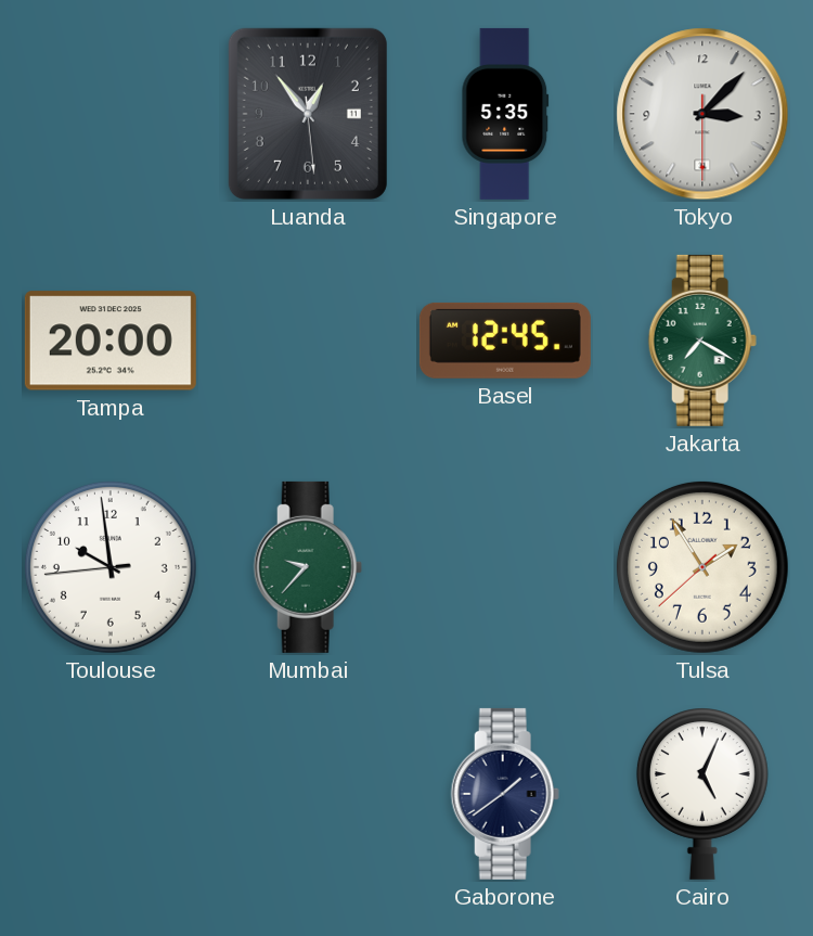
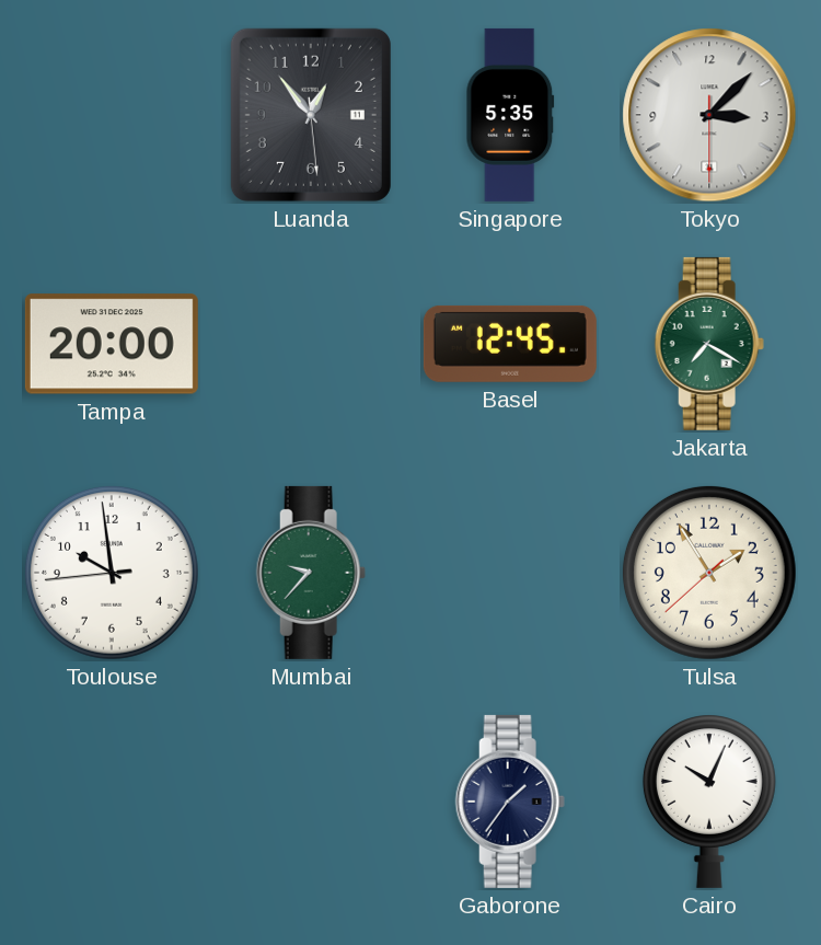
Gaborone: 1:39 -> 1:36
Cairo: 5:04 -> 10:04
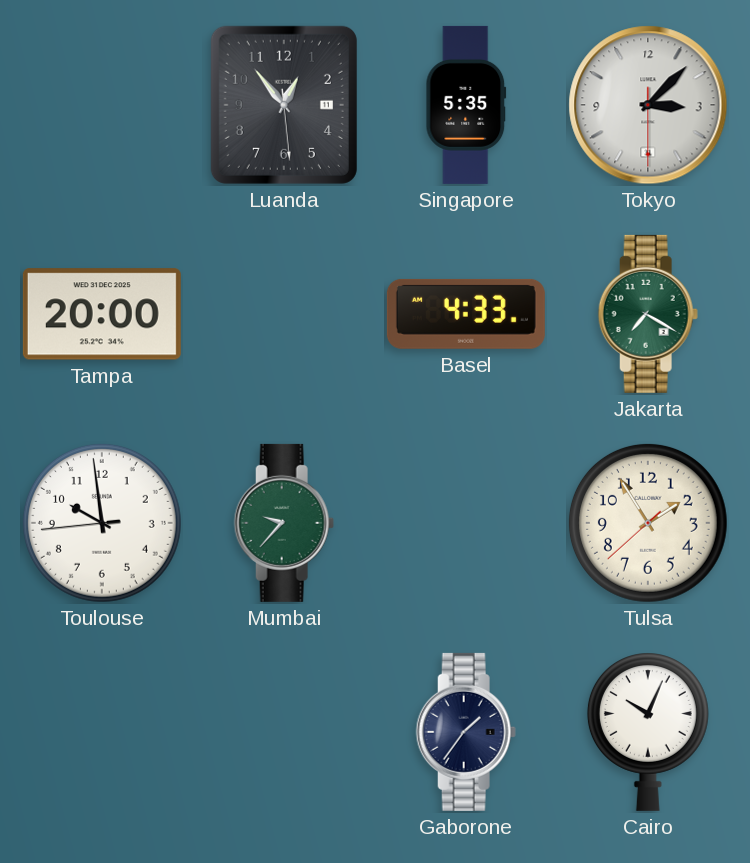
Basel: 12:45 -> 4:33
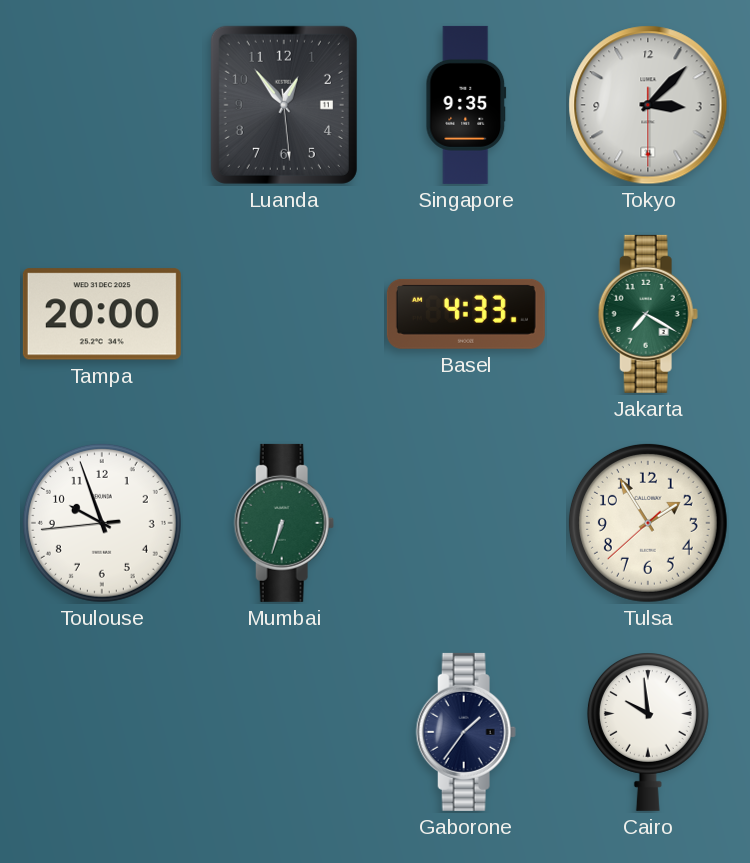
Singapore: 5:35 -> 9:35
Toulouse: 9:58 -> 9:56
Mumbai: 9:37 -> 6:33
Cairo: 10:04 -> 9:59
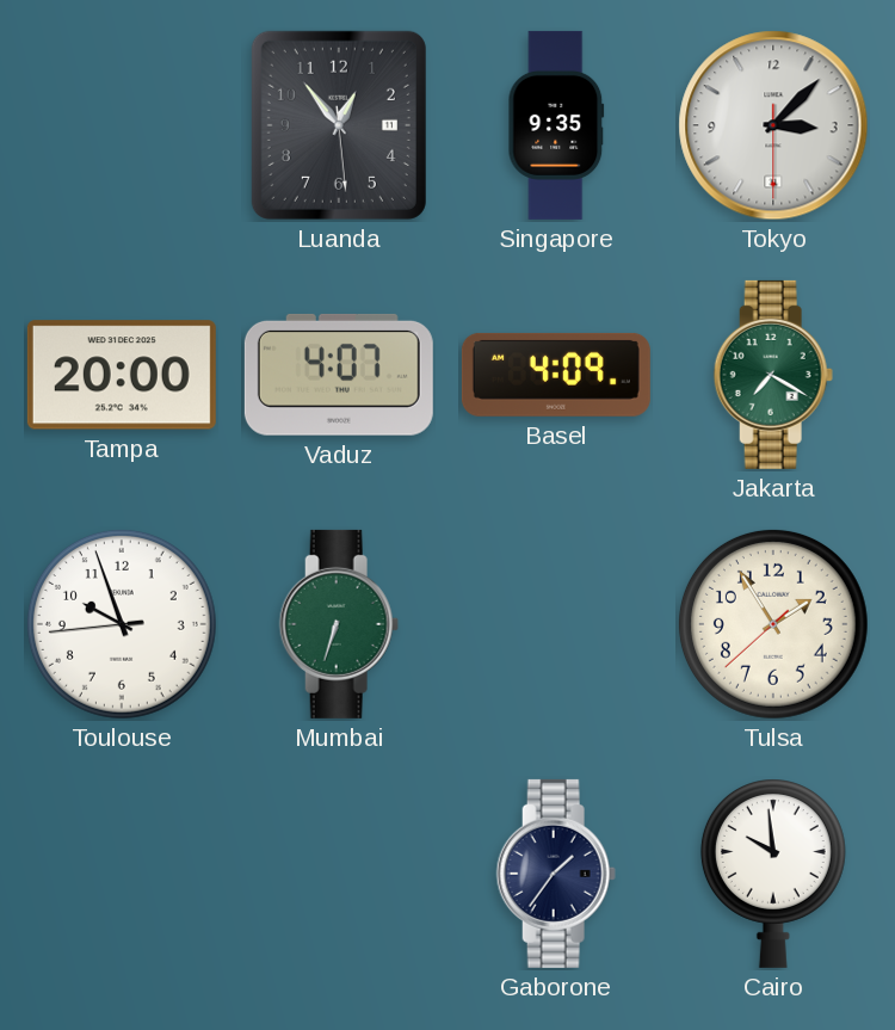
Vaduz: none -> 4:07
Basel: 4:33 -> 4:09
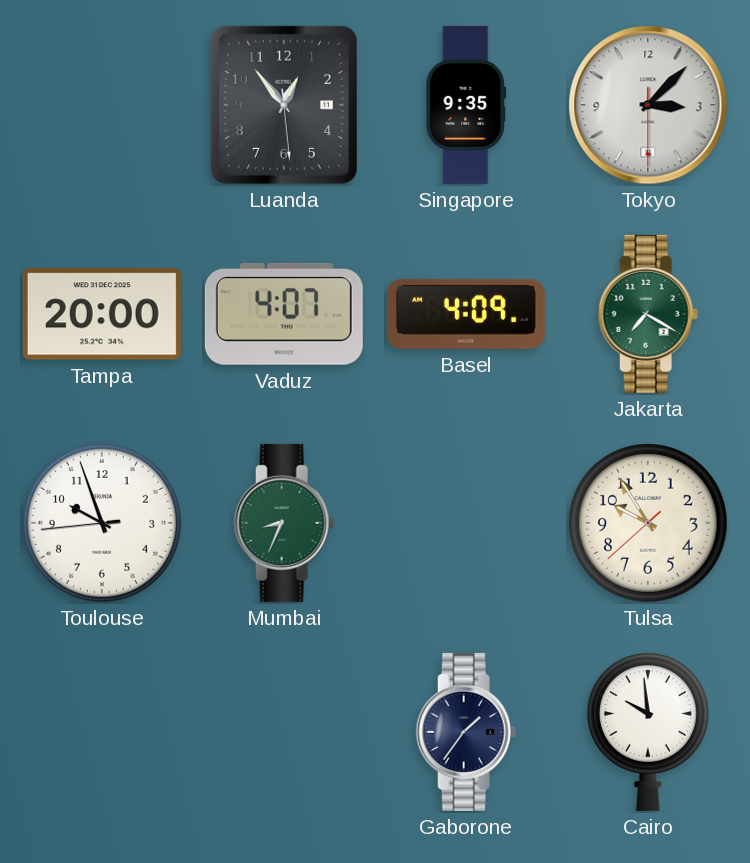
Mumbai: 6:33 -> 8:34
Tulsa: 1:54 -> 9:54
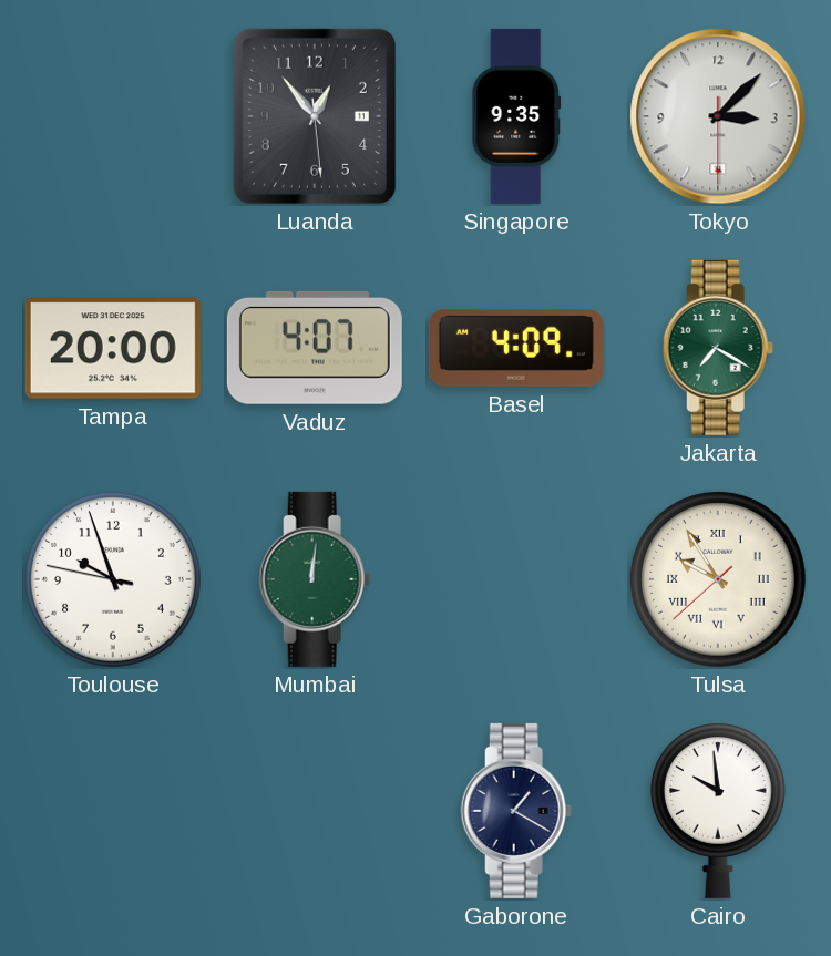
Toulouse: 9:56:44 -> 9:56:47
Mumbai: 8:34 -> 12:01
Tulsa numerals: Arabic -> Roman
Gaborone: 1:36 -> 1:20
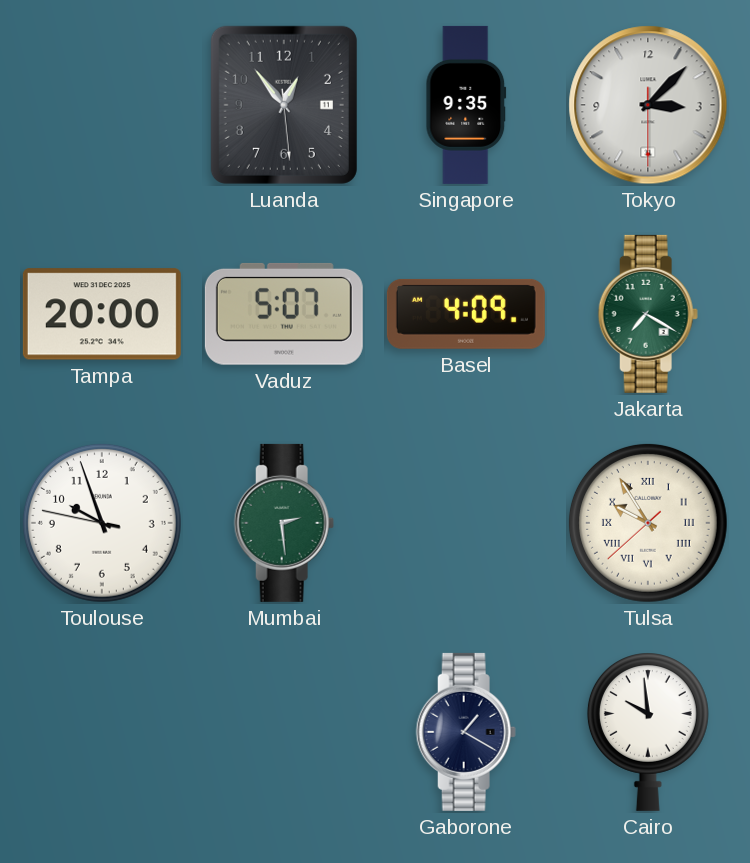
Vaduz: 4:07 -> 5:07
Mumbai: 12:01 -> 2:29
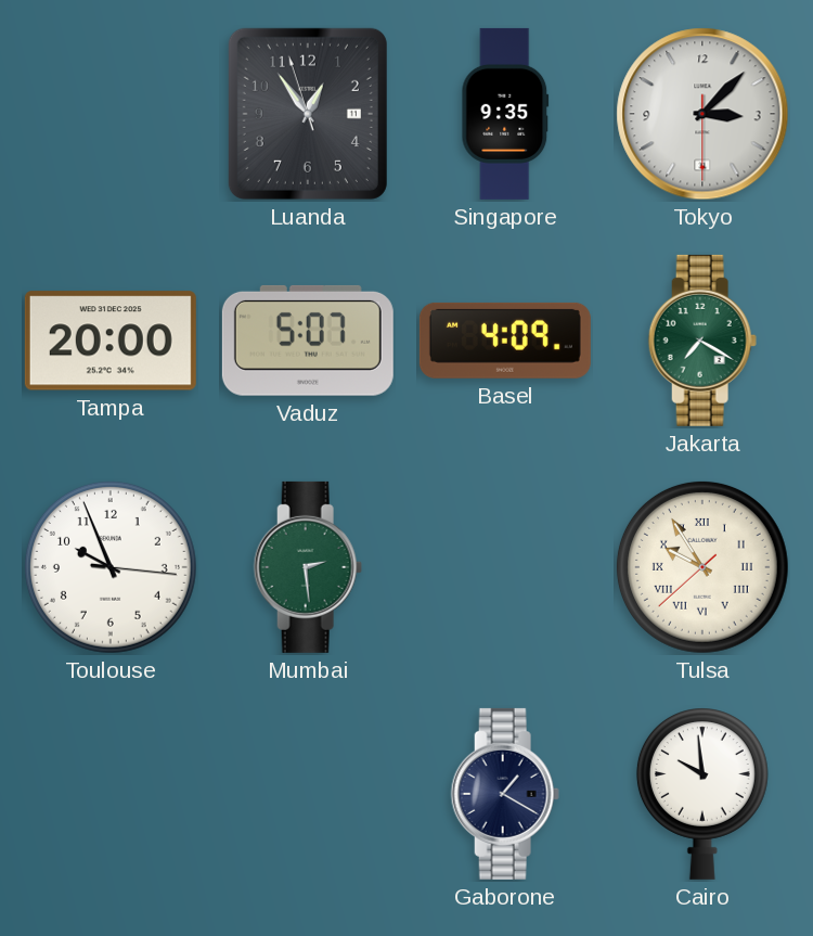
Luanda: 12:53:29 -> 12:53:57
Toulouse: 9:56:47 -> 9:56:16
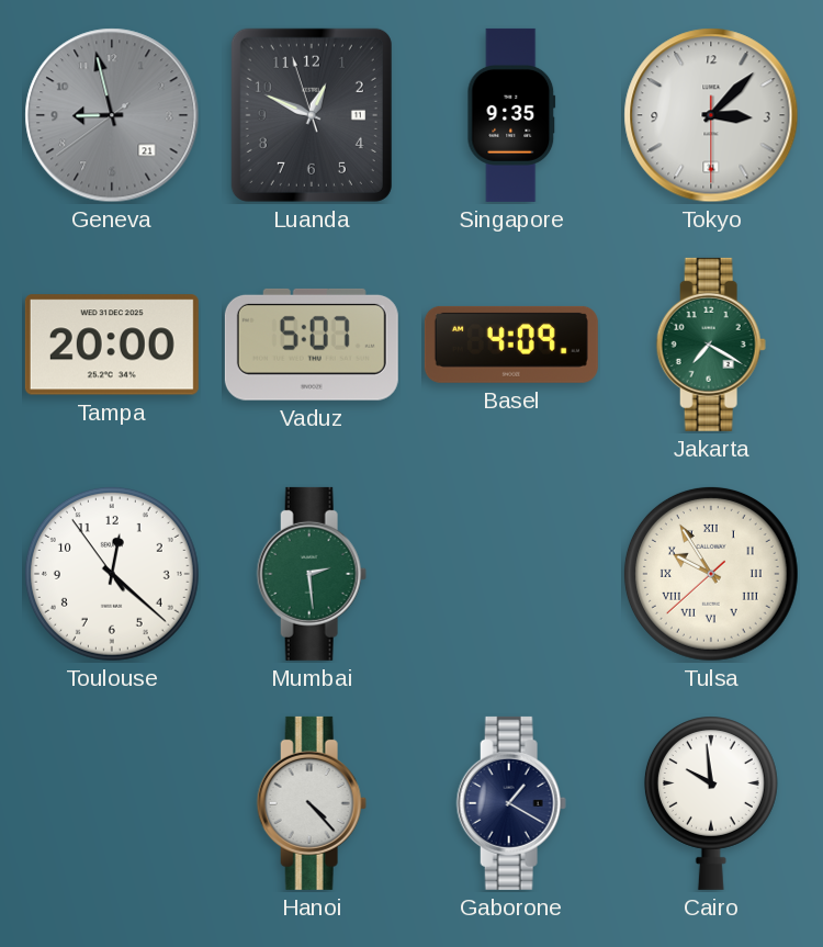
Geneva: none -> 8:57
Luanda: 12:53 -> 12:48
Toulouse: 9:56 -> 12:21
Hanoi: none -> 4:23
